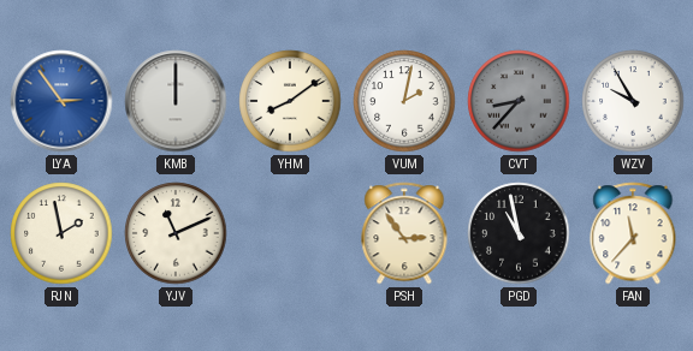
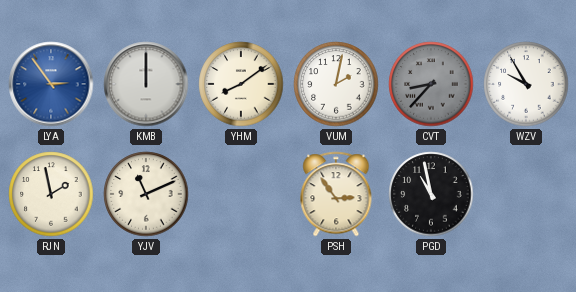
FAN: 11:37 -> none
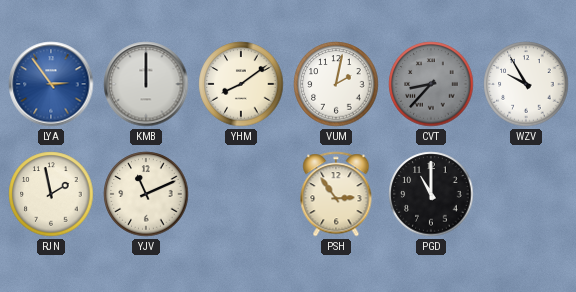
PGD: 10:58 -> 11:00
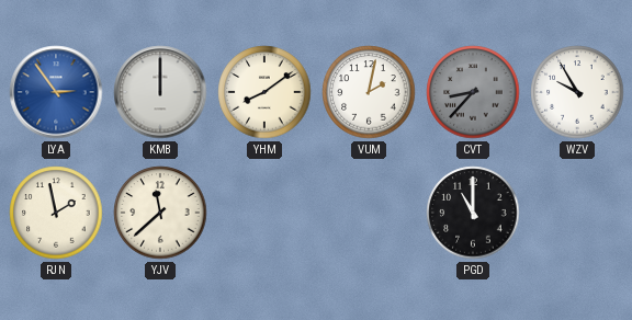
YJV: 11:11 -> 11:38
PSH: 2:54 -> none
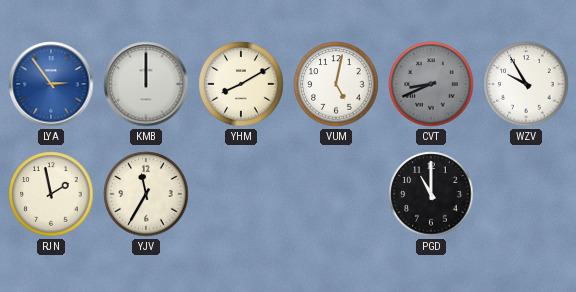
YHM: 8:09 -> 8:10
VUM: 2:02 -> 5:02
CVT: 8:37 -> 8:41
YJV: 11:38 -> 11:35
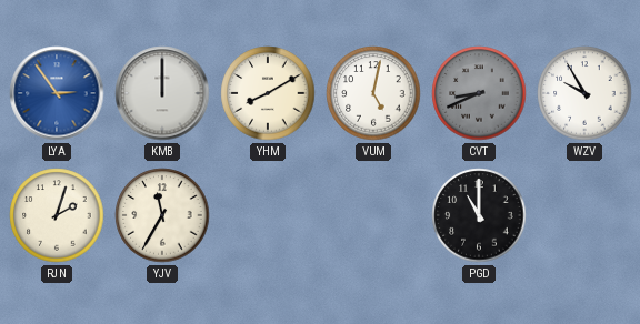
RJN: 1:58 -> 2:03
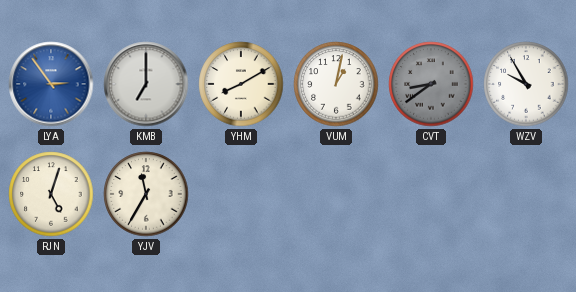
KMB: 12:00 -> 7:00
VUM: 5:02 -> 1:02
CVT: 8:41 -> 8:39
RJN: 2:03 -> 5:03
PGD: 11:00 -> none
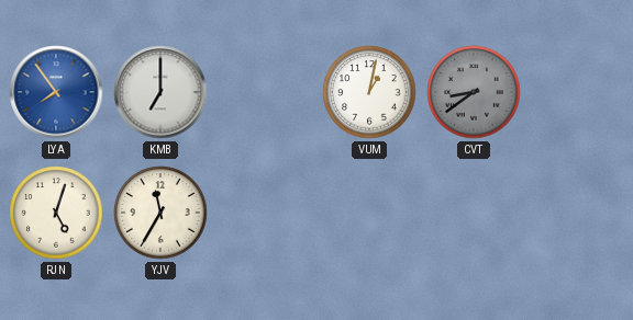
LYA: 2:54 -> 7:54
YHM: 8:10 -> none
WZV: 9:55 -> none
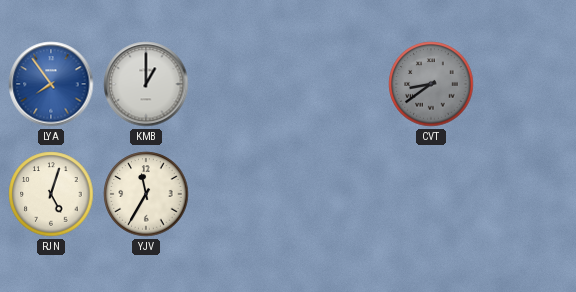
KMB: 7:00 -> 1:00
VUM: 1:02 -> none
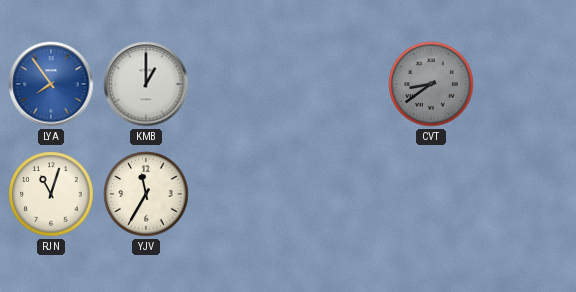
RJN: 5:03 -> 11:03
